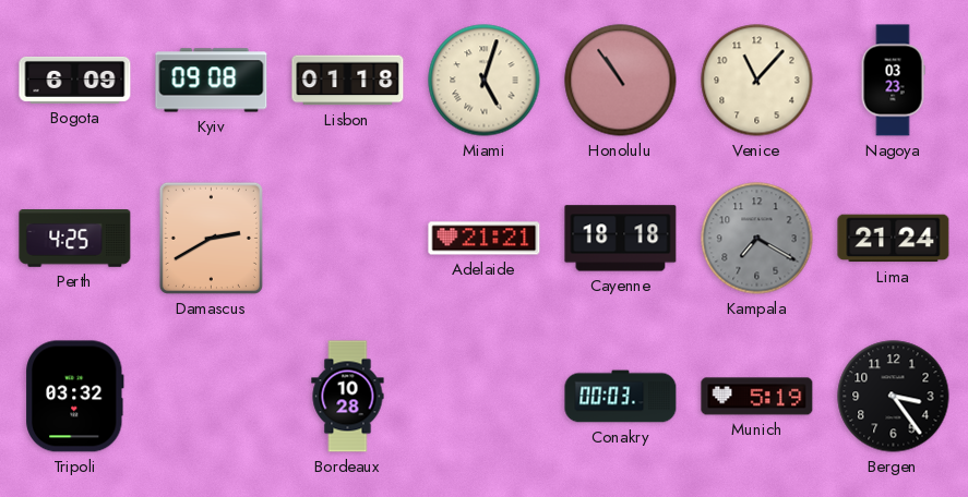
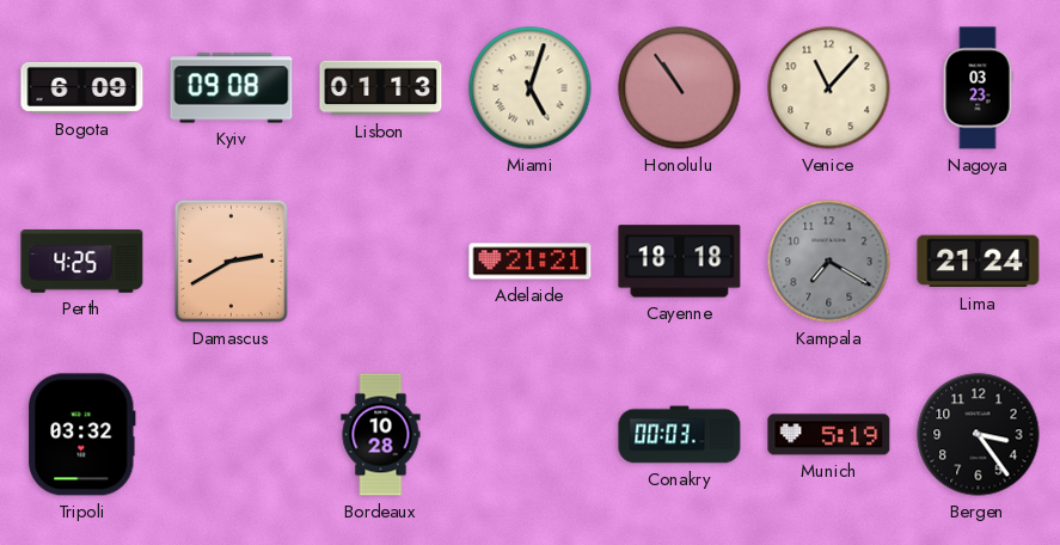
Lisbon: 01:18 -> 01:13
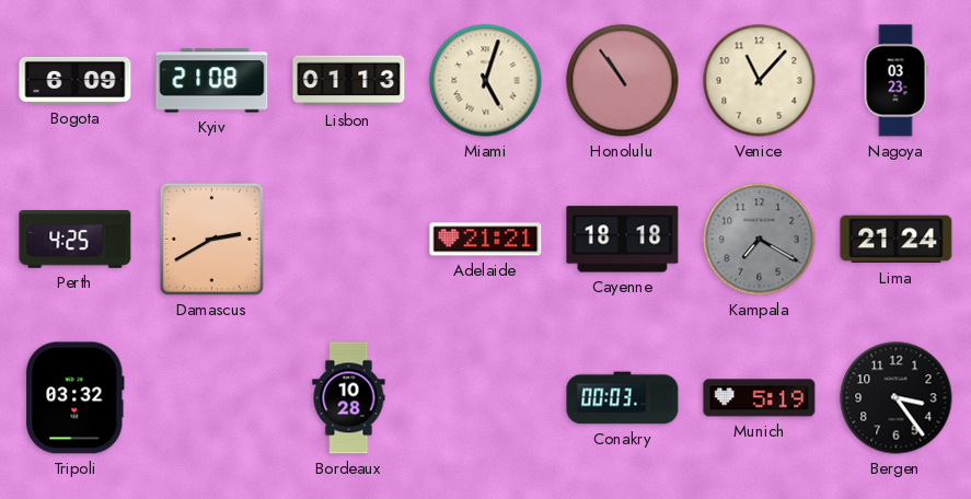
Kyiv: 09:08 -> 21:08
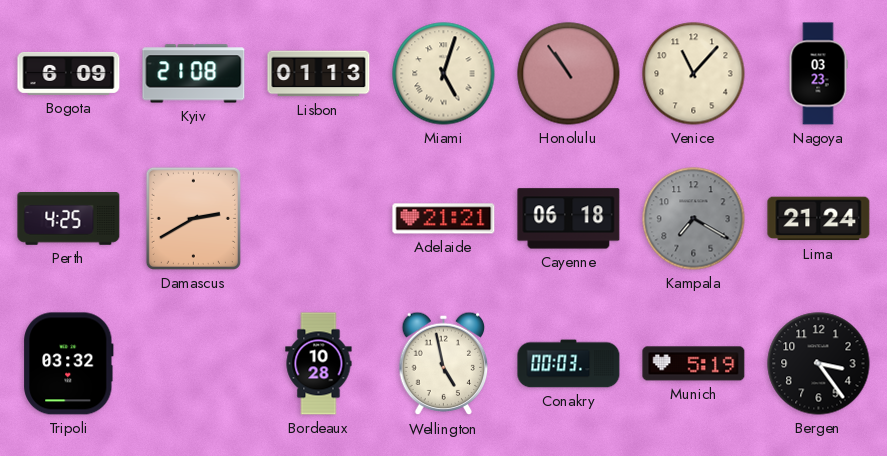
Cayenne: 18:18 -> 06:18
Wellington: none -> 4:58
